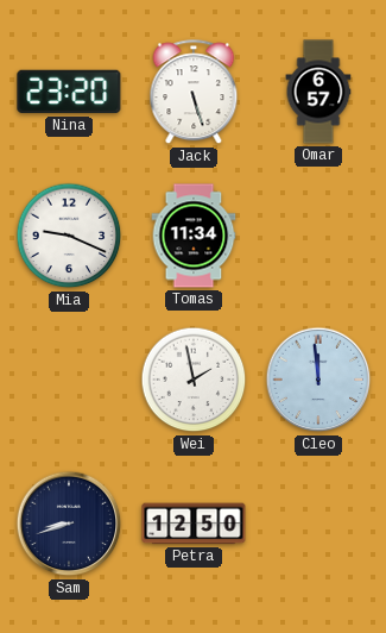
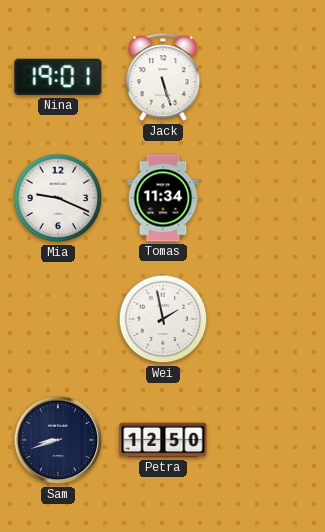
Nina: 23:20 -> 19:01
Omar: 6:57 -> none
Cleo: 11:59 -> none
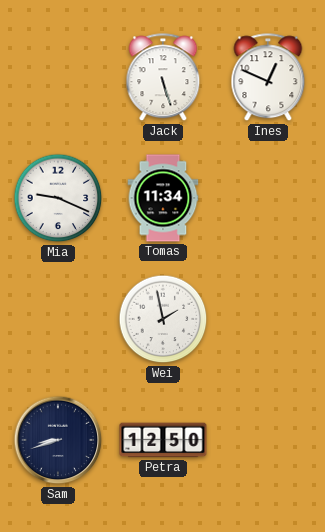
Nina: 19:01 -> none
Ines: none -> 12:49
